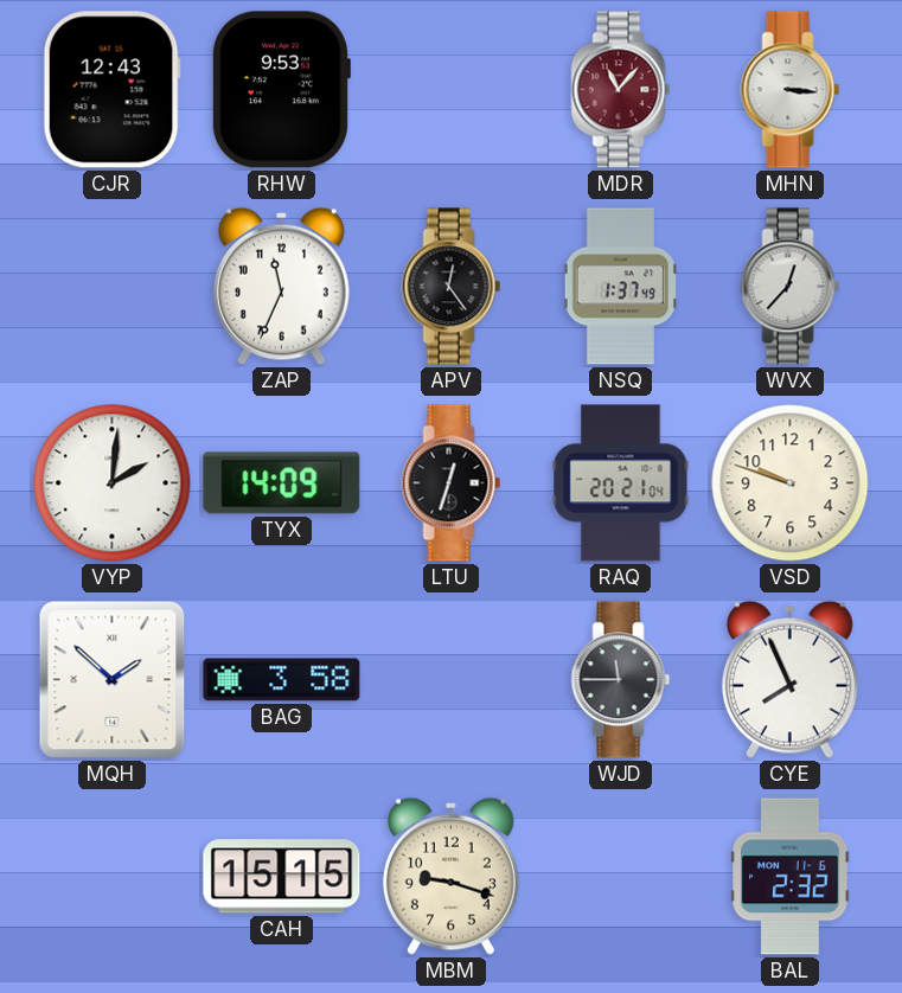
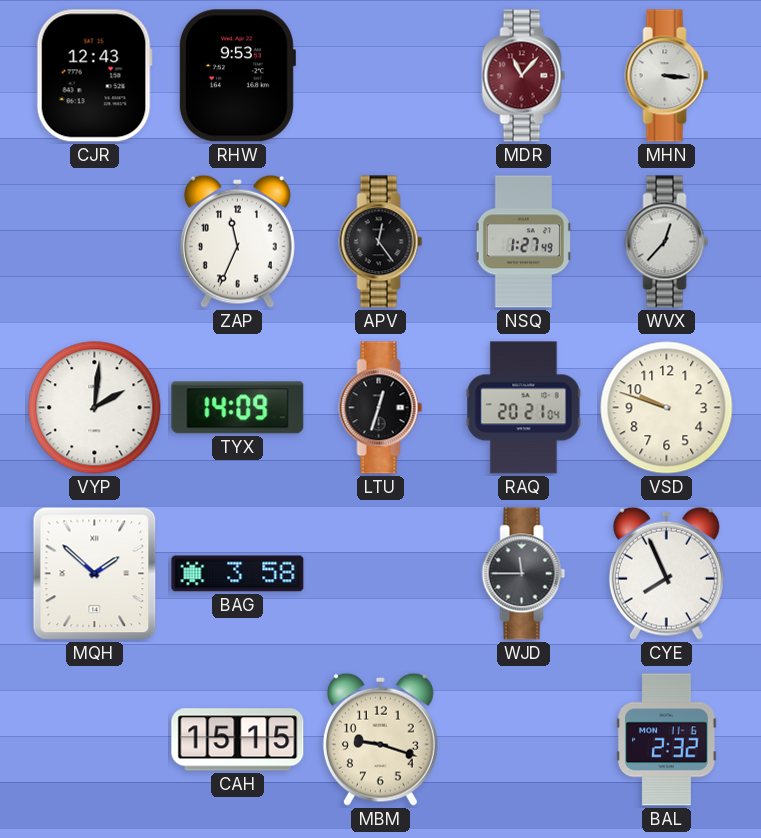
NSQ: 1:37 -> 1:27
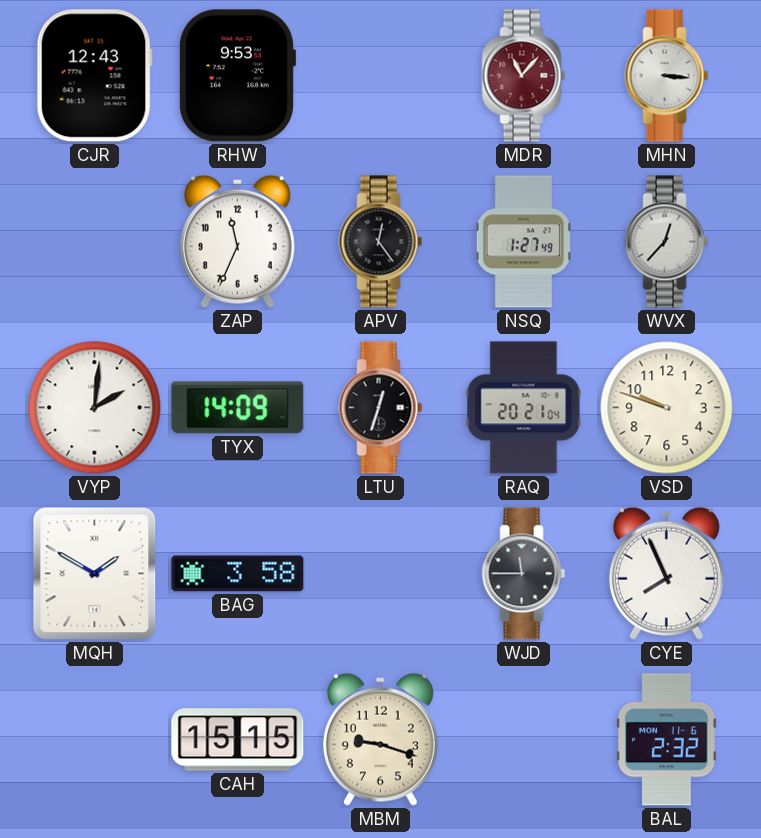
MQH: 1:52 -> 1:50
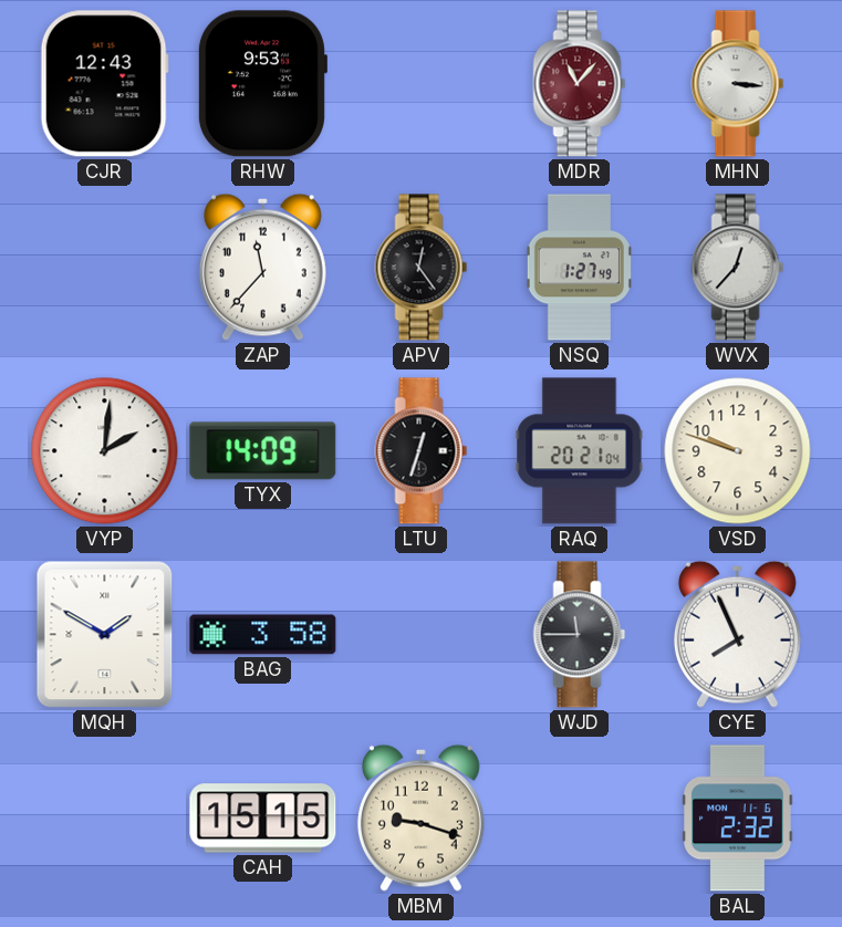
ZAP: 11:34 -> 11:37
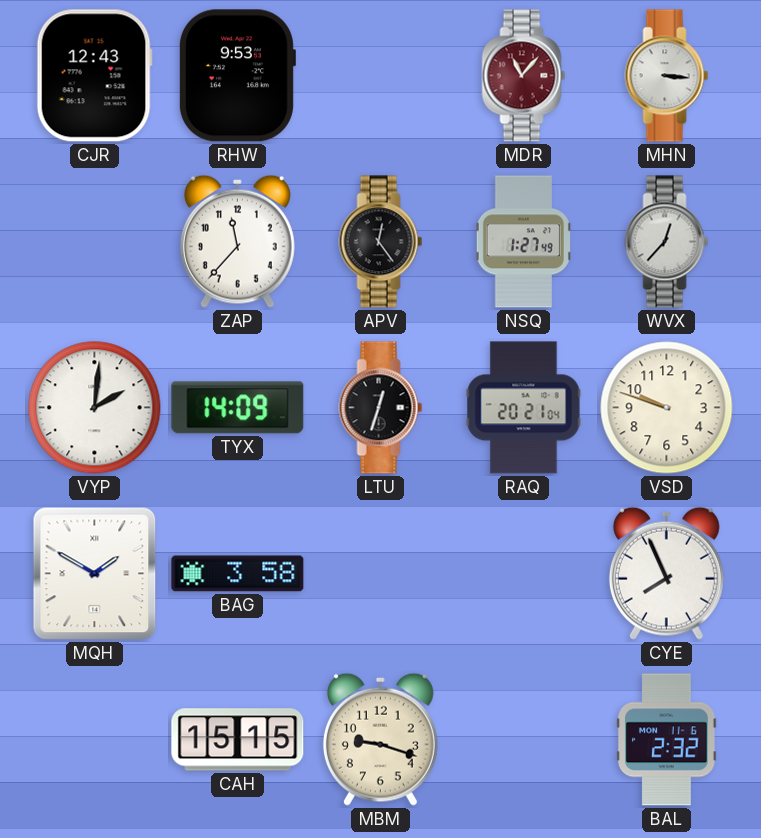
WJD: 11:45 -> none
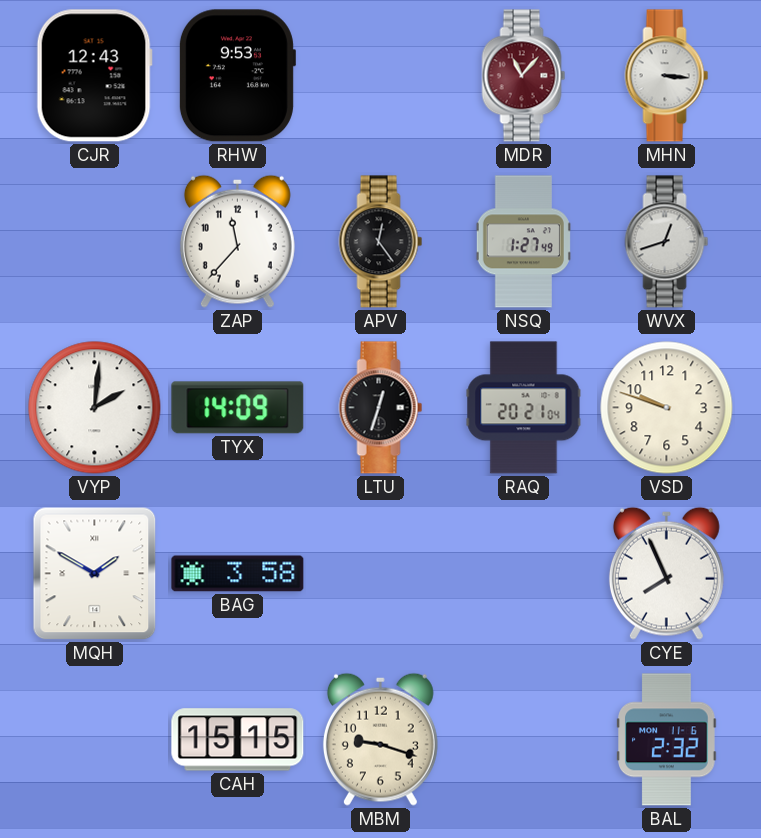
WVX: 12:37 -> 12:42
